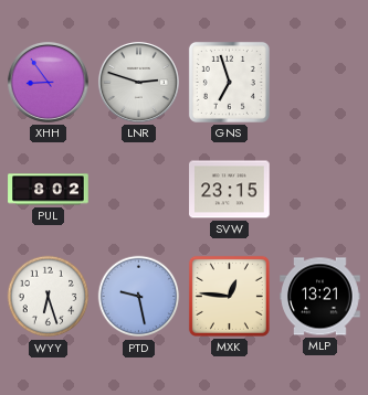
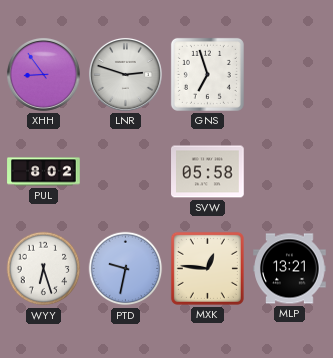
SVW: 23:15 -> 05:58
PTD: 9:28 -> 9:32
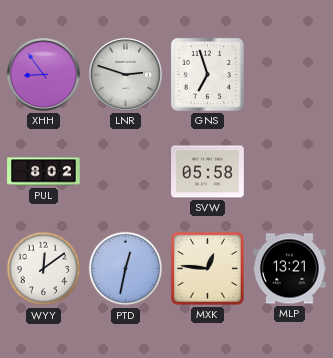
WYY: 6:27 -> 12:09
PTD: 9:32 -> 12:32
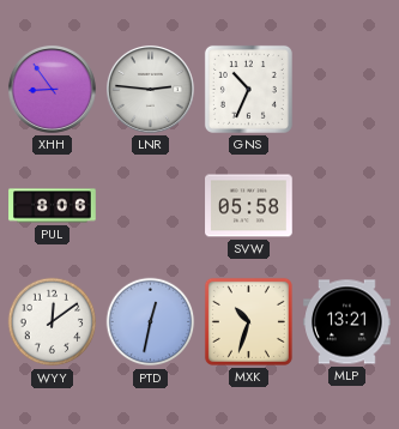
LNR: 2:48 -> 2:46
GNS: 6:57 -> 10:34
PUL: 8:02 -> 8:06
MXK: 12:46 -> 10:33
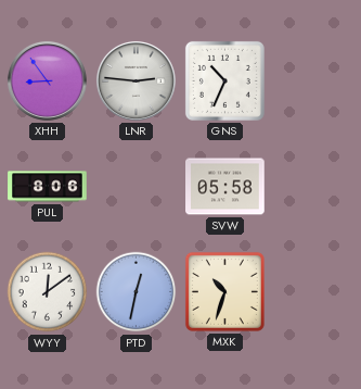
MLP: 13:21 -> none
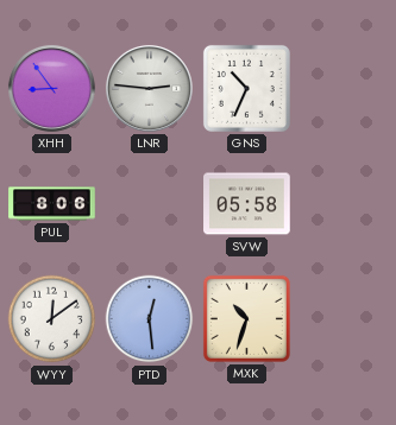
PTD: 12:32 -> 12:29
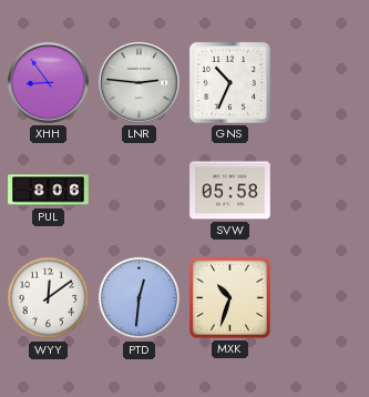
PTD: 12:29 -> 12:31
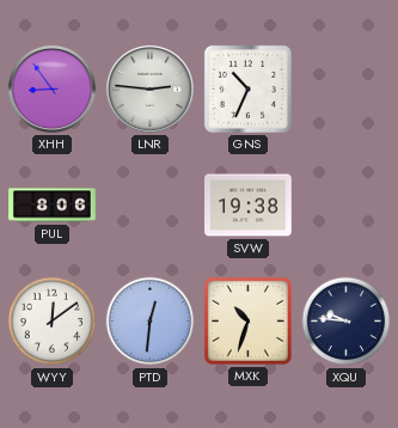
SVW: 05:58 -> 19:38
XQU: none -> 9:46
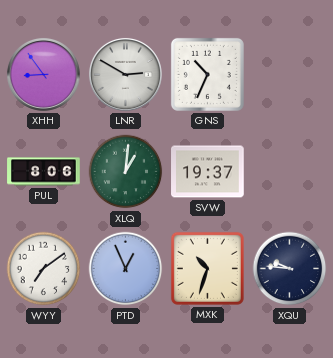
LNR: 2:46 -> 2:50
XLQ: none -> 1:01
SVW: 19:38 -> 19:37
WYY: 12:09 -> 7:09
PTD: 12:31 -> 12:56
